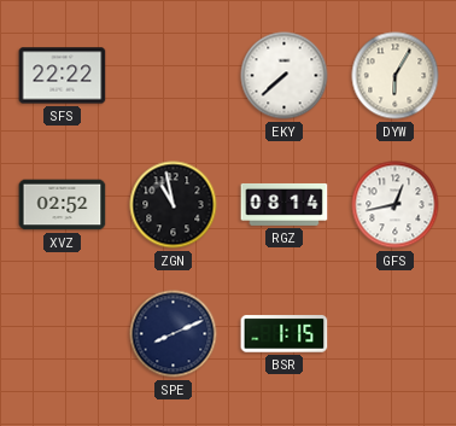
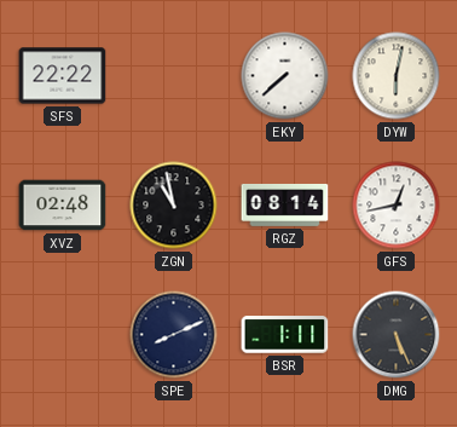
DYW: 6:05 -> 6:02
XVZ: 02:52 -> 02:48
BSR: 1:15 -> 1:11
DMG: none -> 5:26
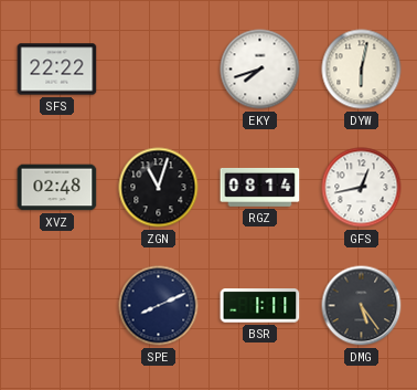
EKY: 7:38 -> 7:42
ZGN: 10:58 -> 11:03
DMG: 5:26 -> 5:24
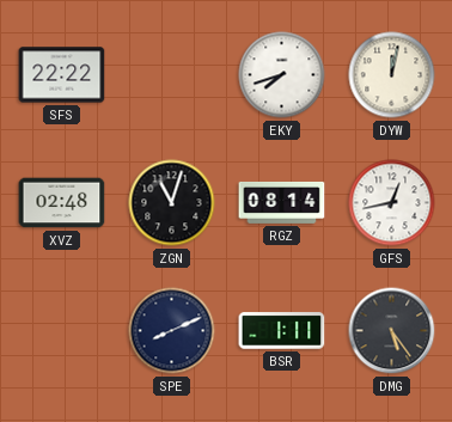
DYW: 6:02 -> 12:02
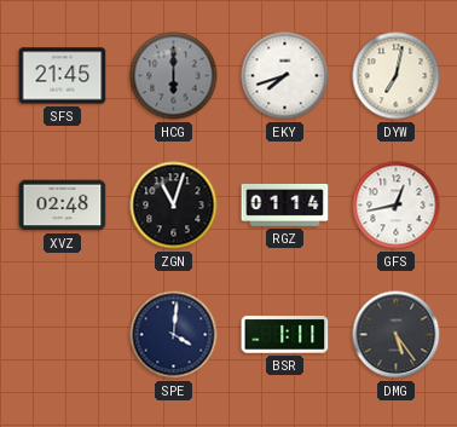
SFS: 22:22 -> 21:45
HCG: none -> 6:00
DYW: 12:02 -> 7:02
RGZ: 08:14 -> 01:14
SPE: 8:11 -> 4:01
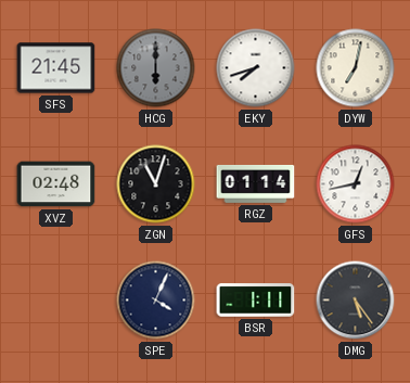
SPE: 4:01 -> 4:04
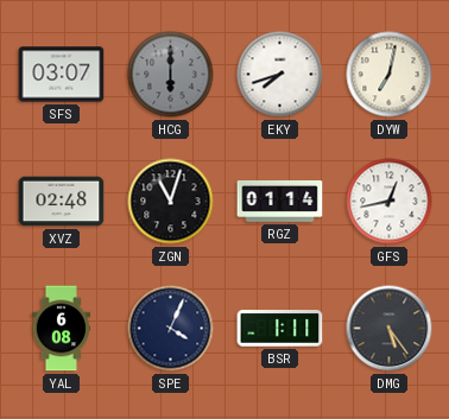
SFS: 21:45 -> 03:07
YAL: none -> 6:08
